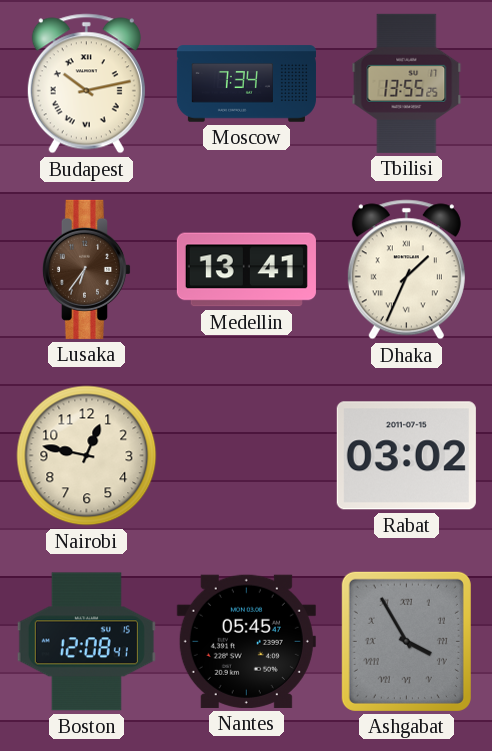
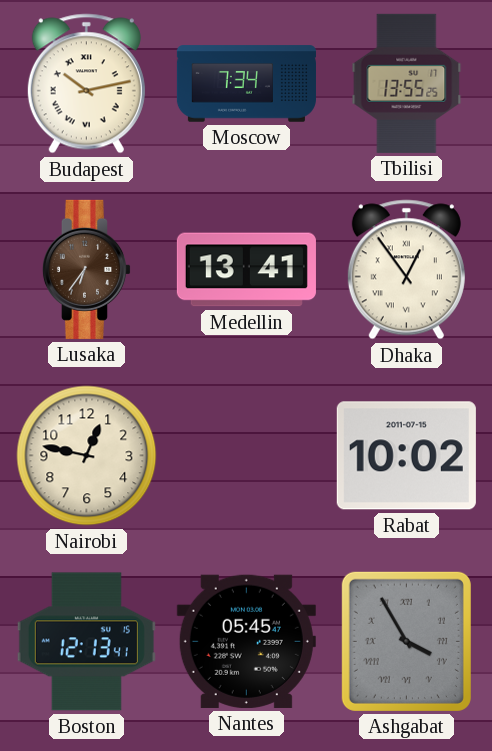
Dhaka: 1:34 -> 12:54
Rabat: 03:02 -> 10:02
Boston: 12:08 -> 12:13
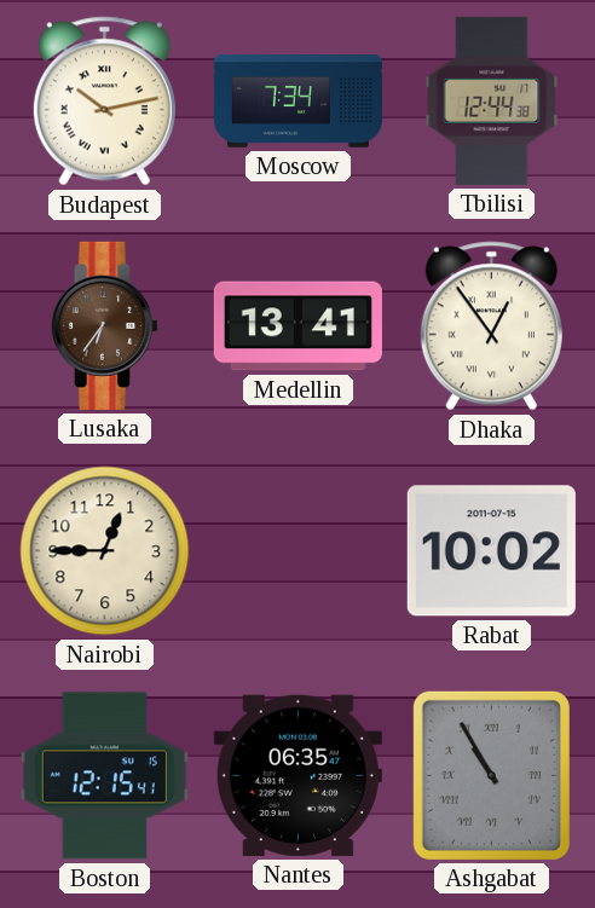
Tbilisi: 13:55 -> 12:44
Nairobi: 12:47 -> 12:45
Boston: 12:13 -> 12:15
Nantes: 05:45 -> 06:35
Ashgabat: 3:55 -> 10:55
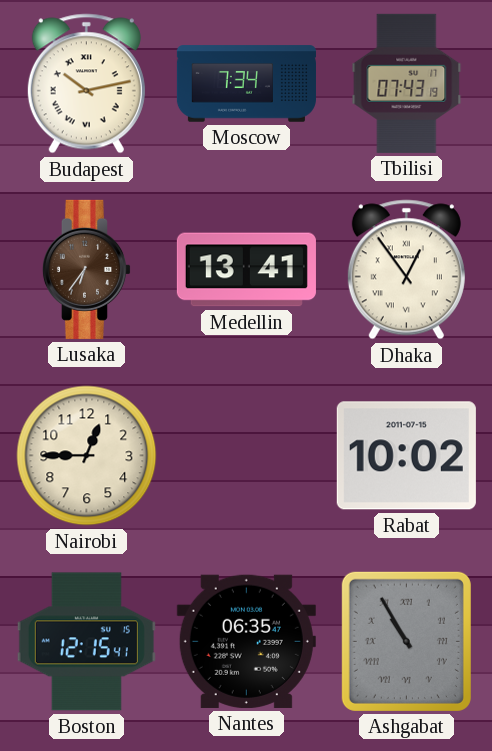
Tbilisi: 12:44 -> 07:43
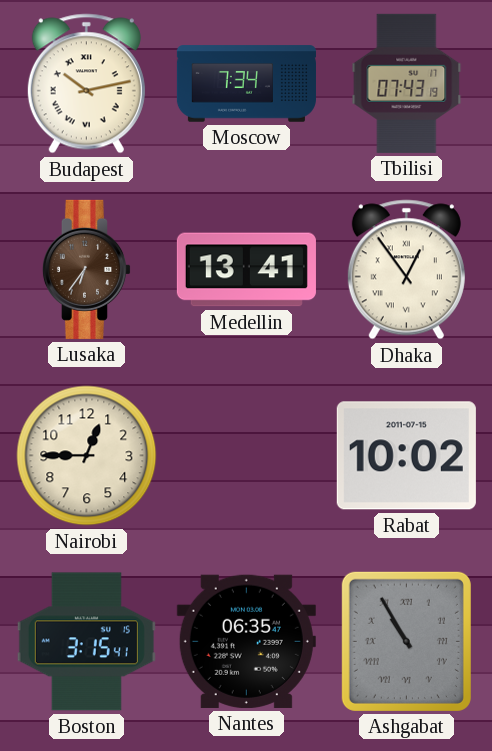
Boston: 12:15 -> 3:15
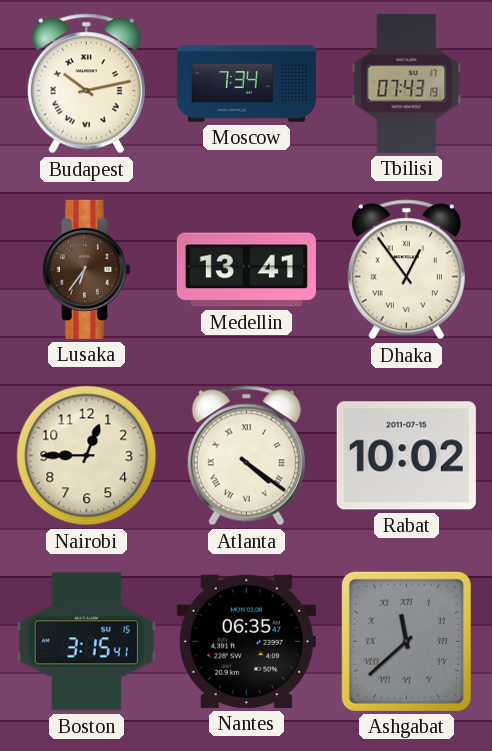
Atlanta: none -> 4:21
Ashgabat: 10:55 -> 11:38
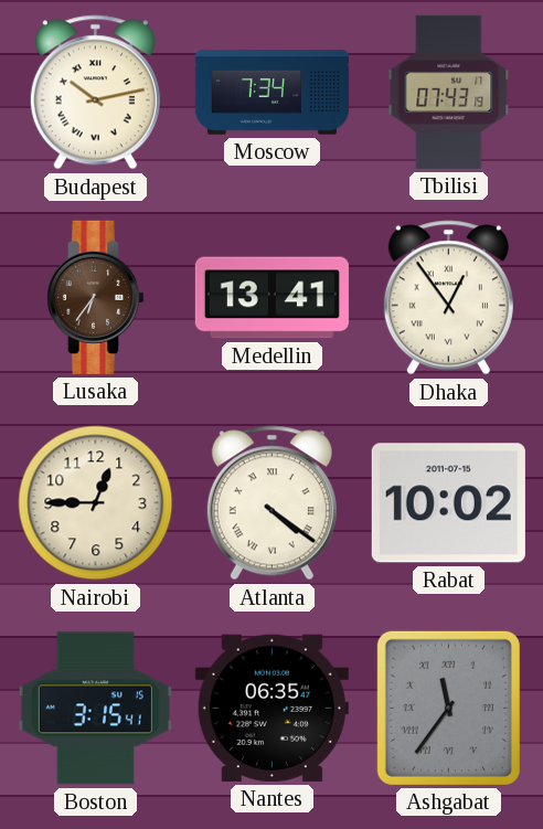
Ashgabat: 11:38 -> 11:36
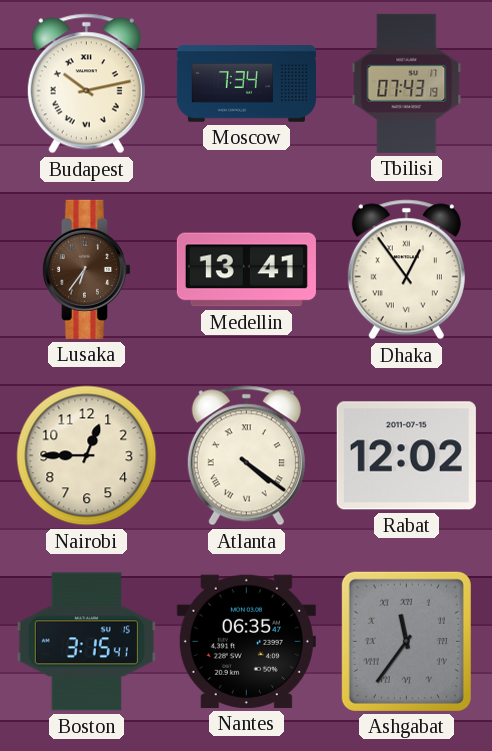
Rabat: 10:02 -> 12:02
